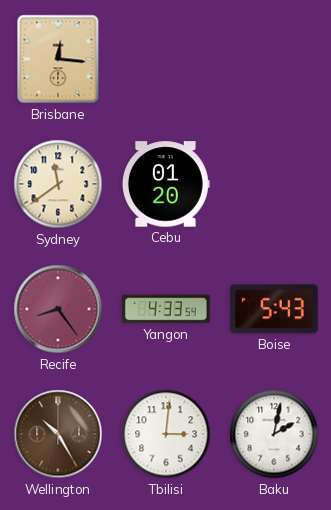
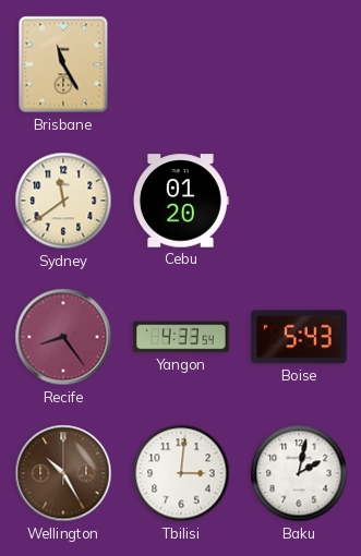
Brisbane: 12:16 -> 11:25
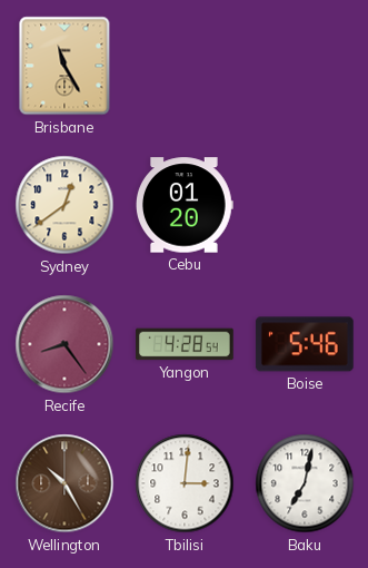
Sydney: 11:39 -> 12:39
Yangon: 4:33 -> 4:28
Boise: 5:43 -> 5:46
Baku: 2:02 -> 7:02
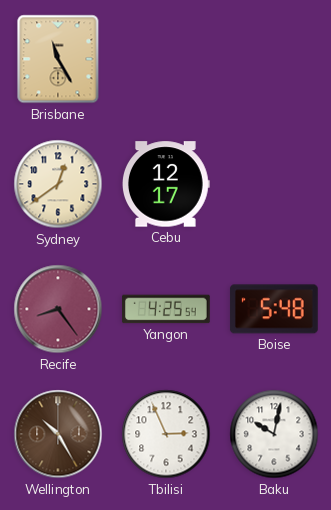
Cebu: 01:20 -> 12:17
Yangon: 4:28 -> 4:25
Boise: 5:46 -> 5:48
Tbilisi: 3:01 -> 2:56
Baku: 7:02 -> 10:02
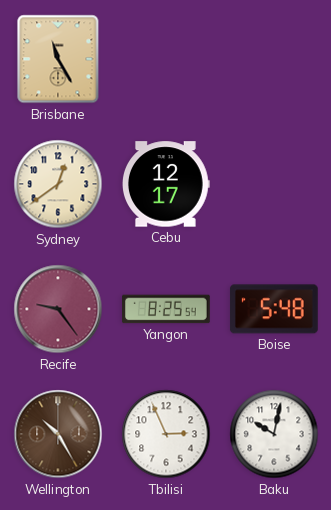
Recife: 8:24 -> 9:24
Yangon: 4:25 -> 8:25
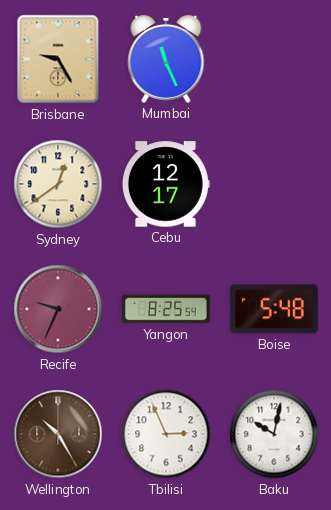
Brisbane: 11:25 -> 9:25
Mumbai: none -> 11:26
Recife: 9:24 -> 9:34
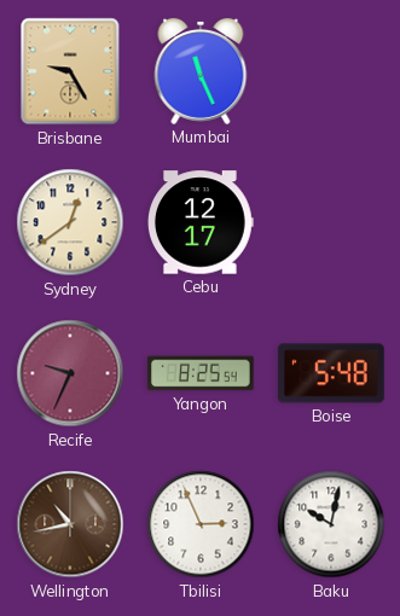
Wellington: 10:25 -> 10:43
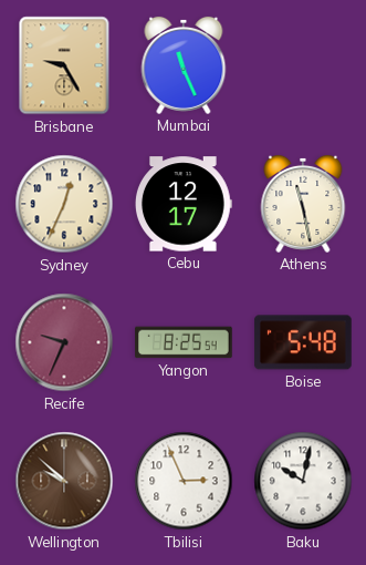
Sydney: 12:39 -> 12:34
Athens: none -> 11:28
Wellington: 10:43 -> 9:52
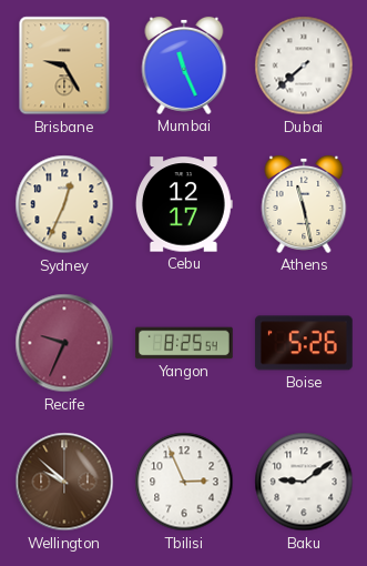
Dubai: none -> 7:38
Boise: 5:48 -> 5:26
Baku: 10:02 -> 9:09
